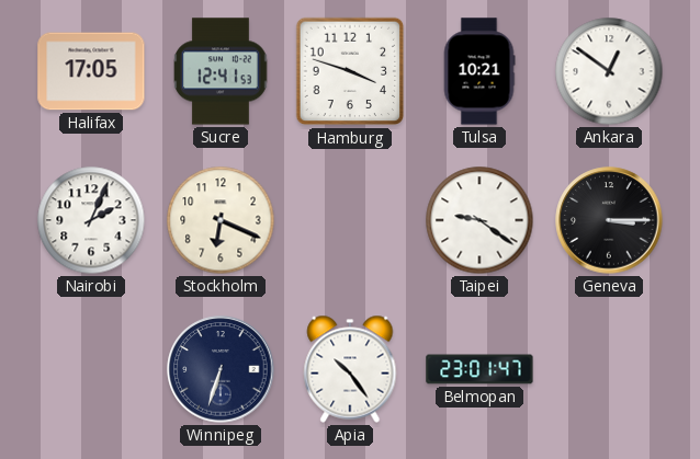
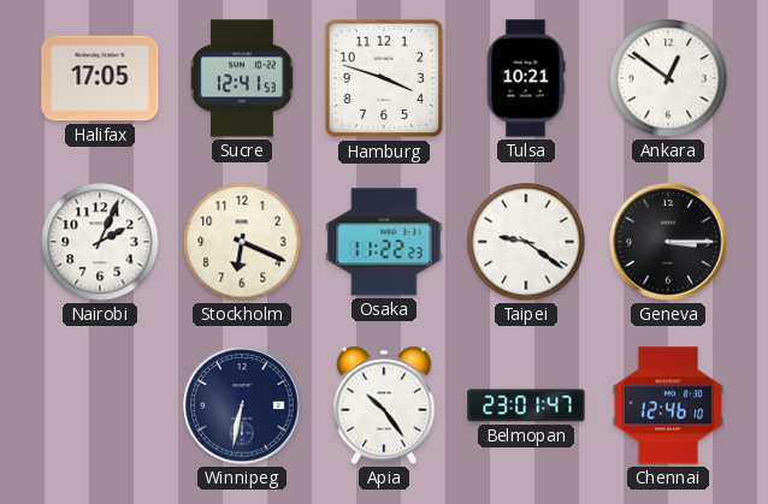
Osaka: none -> 11:22
Winnipeg: 6:33 -> 6:32
Chennai: none -> 12:46
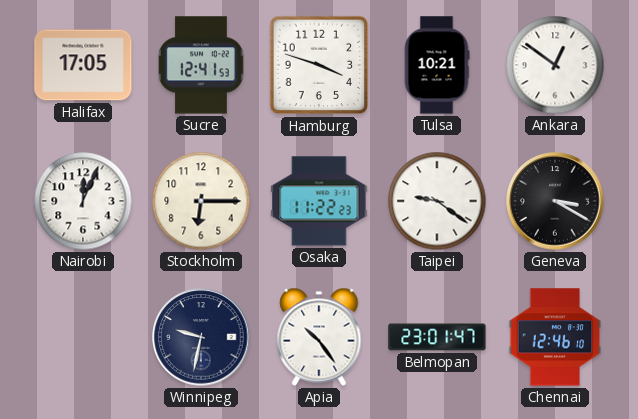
Nairobi: 2:04 -> 12:04
Stockholm: 6:19 -> 6:15
Geneva: 3:15 -> 3:20
Winnipeg: 6:32 -> 9:32
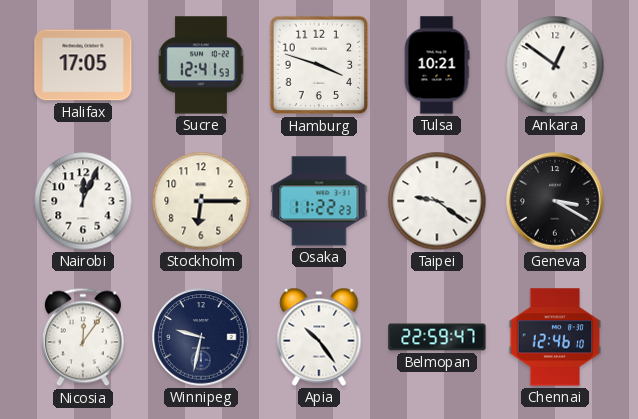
Nicosia: none -> 12:06
Belmopan: 23:01 -> 22:59
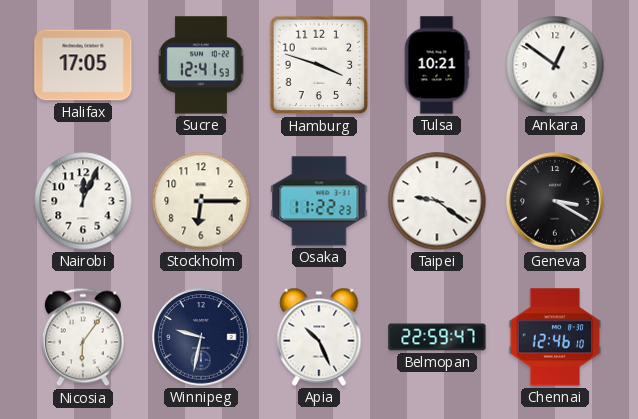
Nicosia: 12:06 -> 6:06
Apia: 10:24 -> 10:26
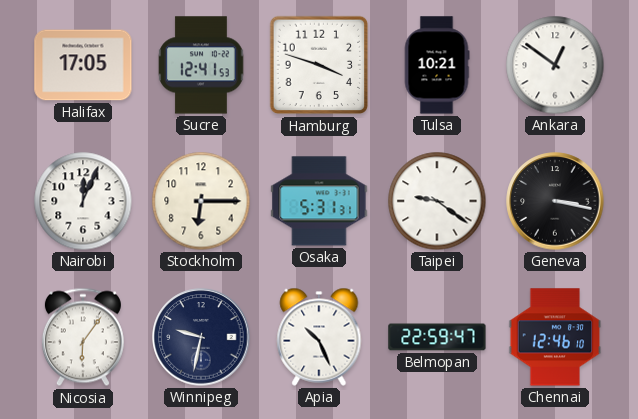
Osaka: 11:22 -> 5:31
Geneva: 3:20 -> 3:17
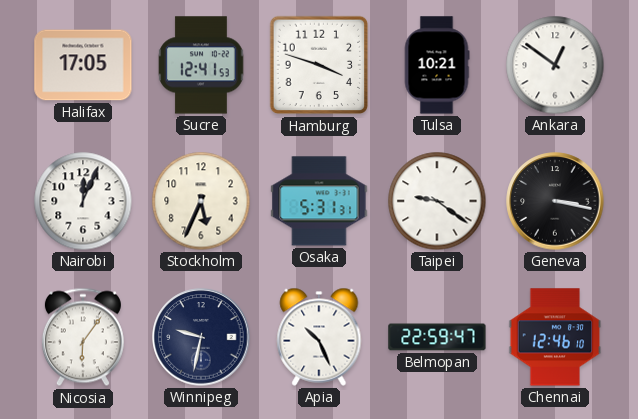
Stockholm: 6:15 -> 5:34
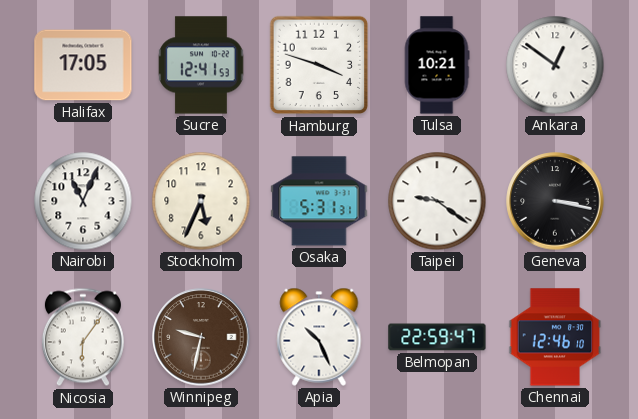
Nairobi: 12:04 -> 11:04
Winnipeg dial: navy -> brown
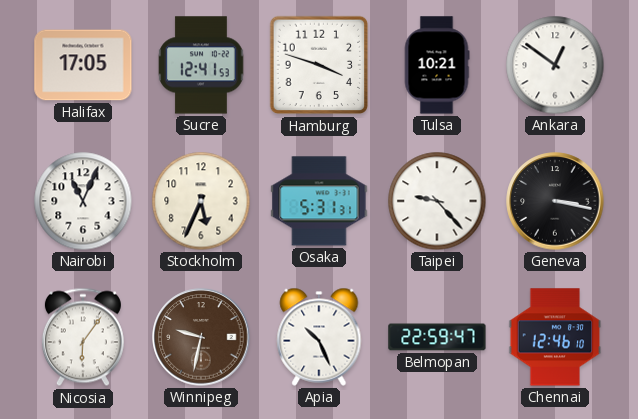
Taipei: 9:21 -> 9:23
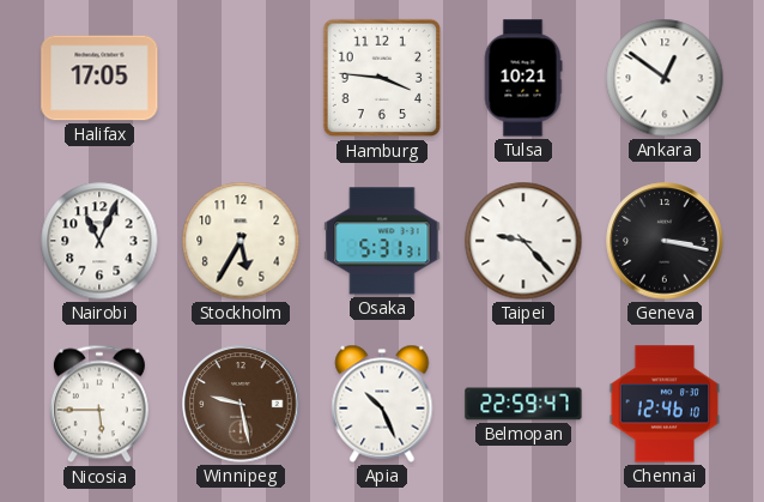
Sucre: 12:41 -> none
Hamburg: 3:48 -> 3:46
Stockholm: 5:34 -> 5:35
Nicosia: 6:06 -> 5:45
Winnipeg: 9:32 -> 9:28
